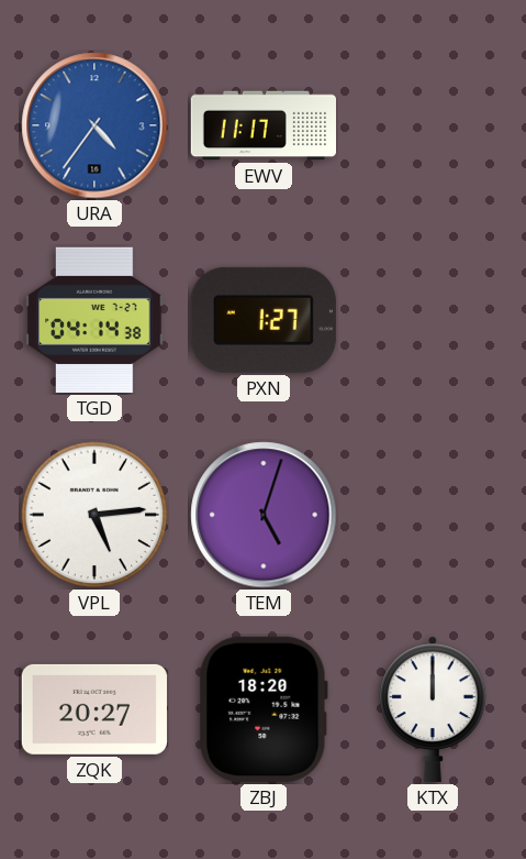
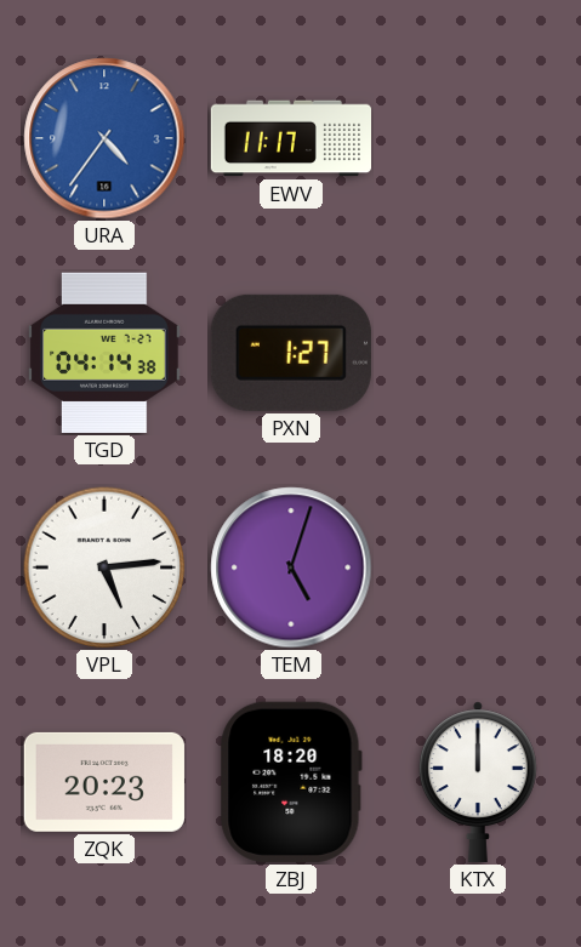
ZQK: 20:27 -> 20:23
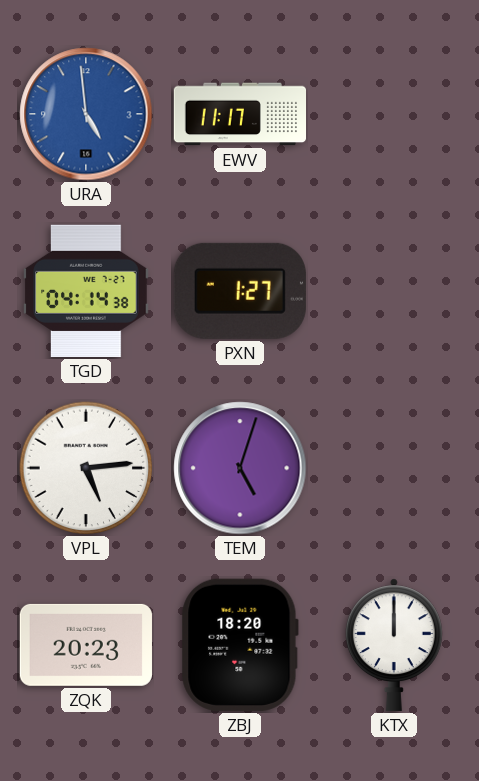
URA: 4:36 -> 4:59
